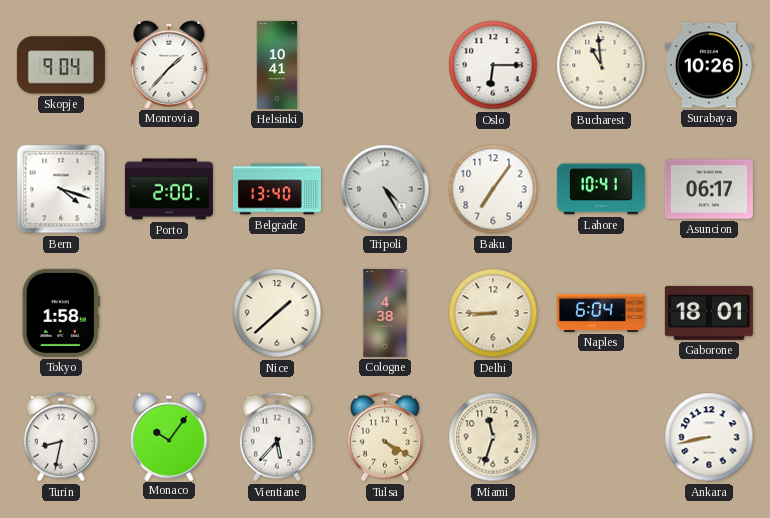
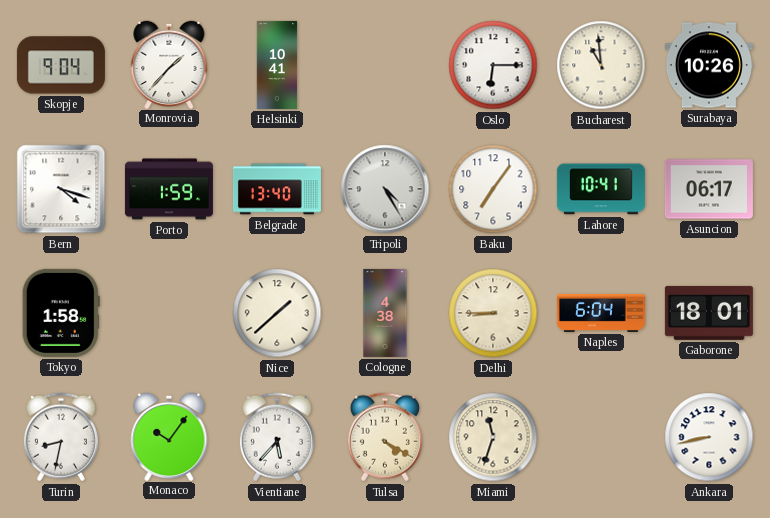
Porto: 2:00 -> 1:59
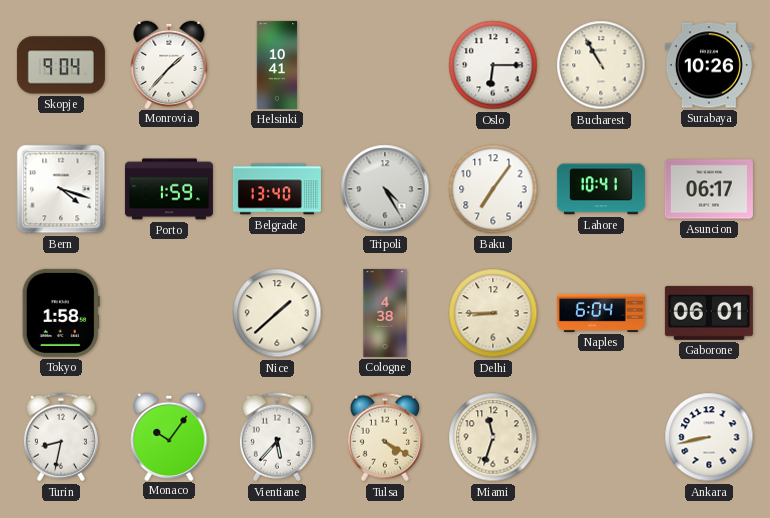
Bucharest: 10:59 -> 10:55
Gaborone: 18:01 -> 06:01
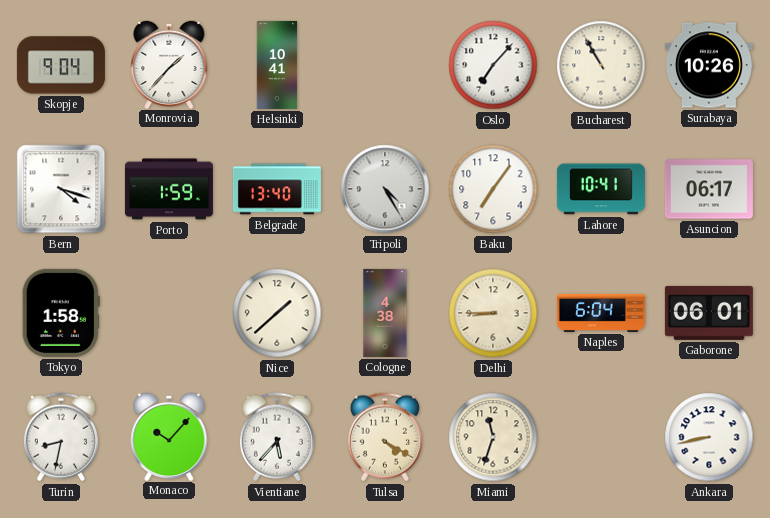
Oslo: 6:15 -> 7:07
Monaco: 10:06 -> 10:07
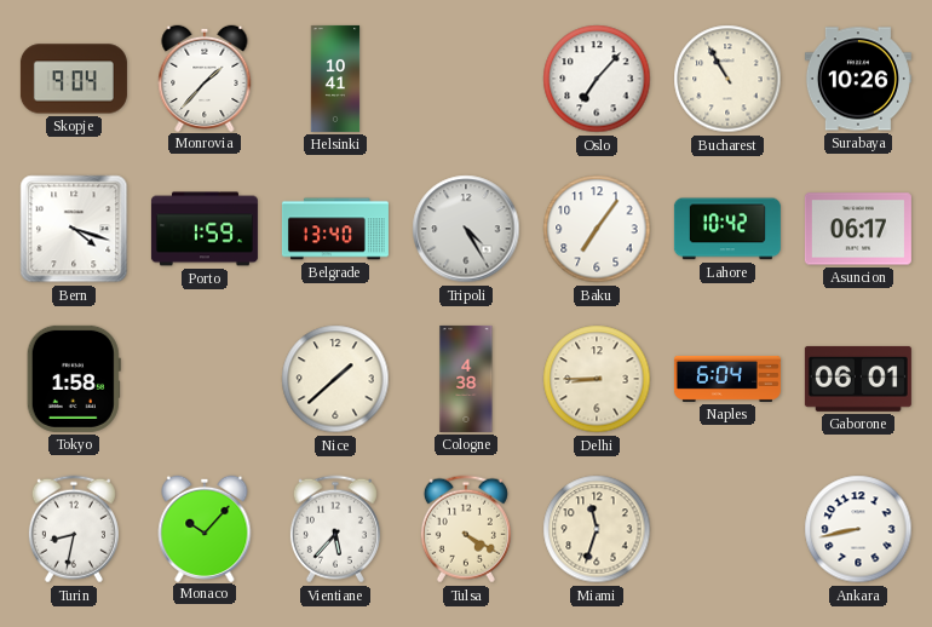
Lahore: 10:41 -> 10:42
